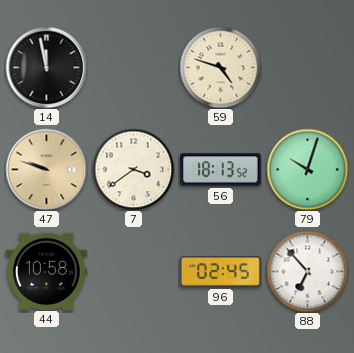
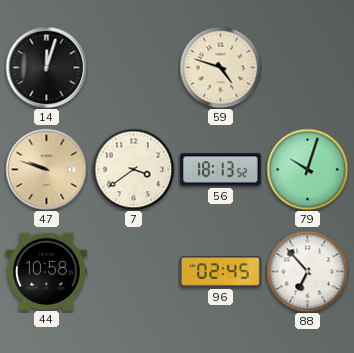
14: 11:58 -> 12:03
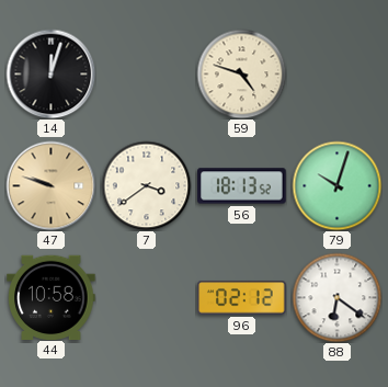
96: 02:45 -> 02:12
88: 6:53 -> 6:21
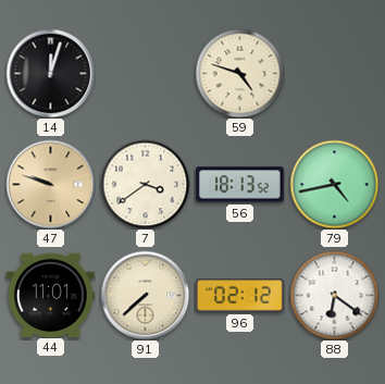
79: 10:03 -> 4:43
44: 10:58 -> 11:01
91: none -> 7:38
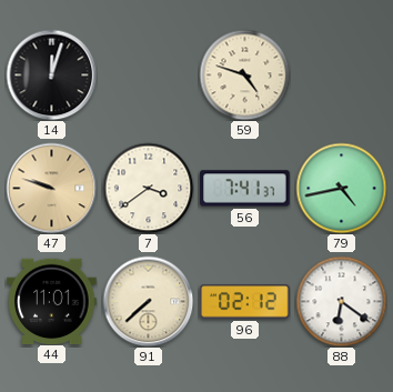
56: 18:13 -> 7:41
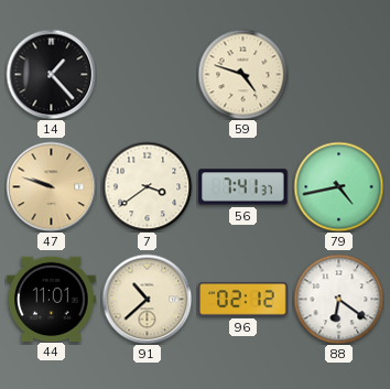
14: 12:03 -> 1:23
91: 7:38 -> 10:38
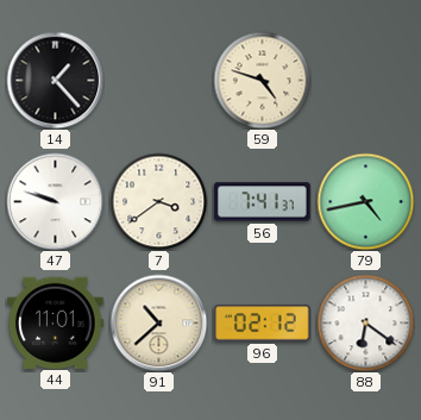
47 dial: champagne -> white
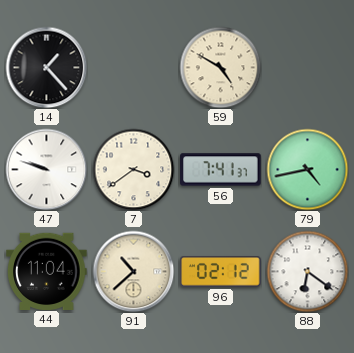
59: 4:48 -> 4:50
44: 11:01 -> 11:04
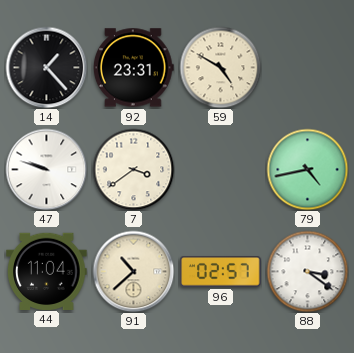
92: none -> 23:31
56: 7:41 -> none
96: 02:12 -> 02:57
88: 6:21 -> 3:21
